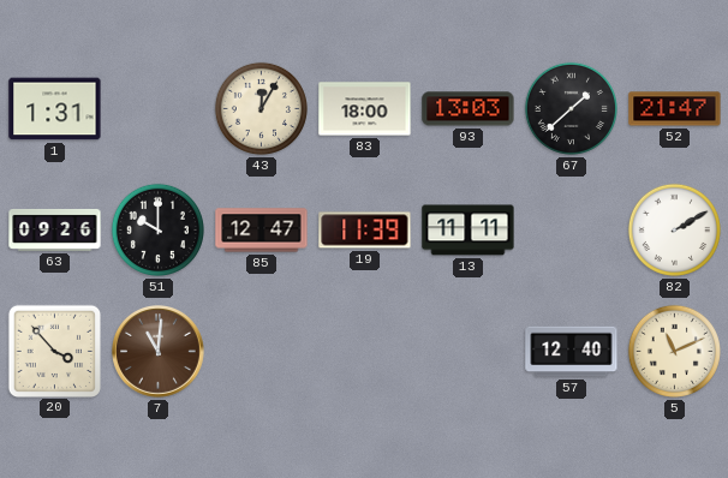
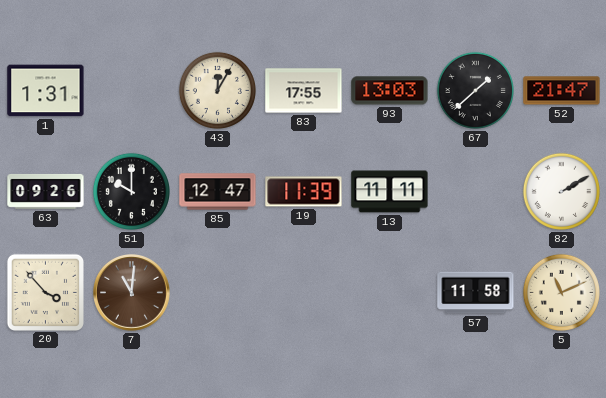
83: 18:00 -> 17:55
57: 12:40 -> 11:58
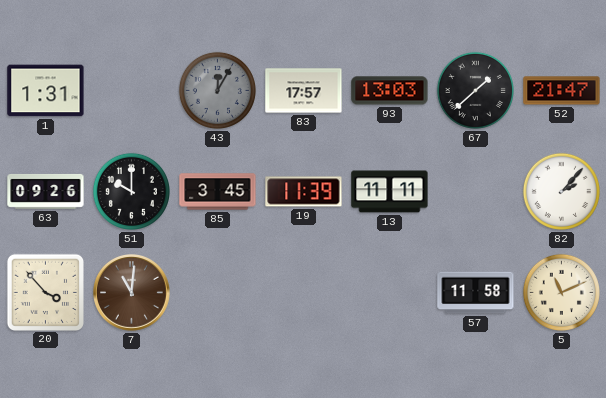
43 dial: cream -> grey
83: 17:55 -> 17:57
85: 12:47 -> 3:45
82: 2:10 -> 2:07
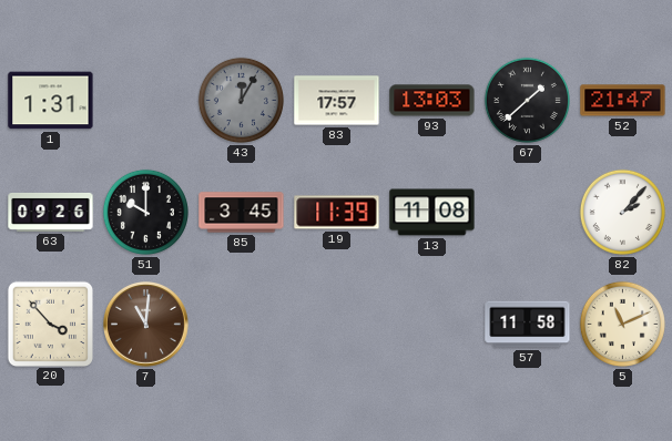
13: 11:11 -> 11:08
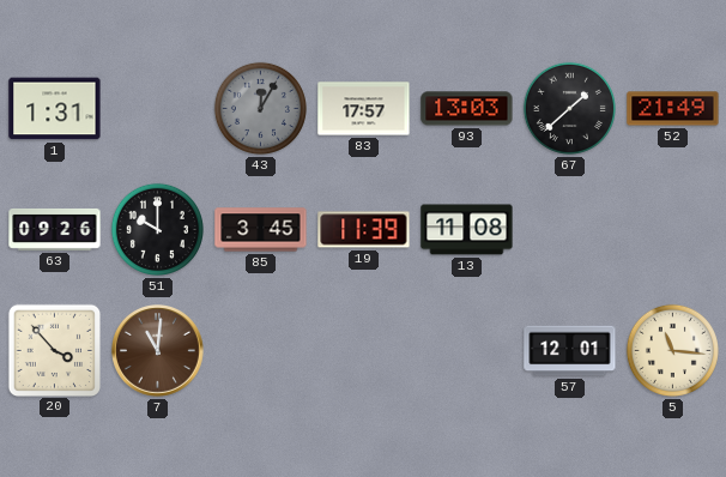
52: 21:47 -> 21:49
82: 2:07 -> none
57: 11:58 -> 12:01
5: 11:11 -> 11:16
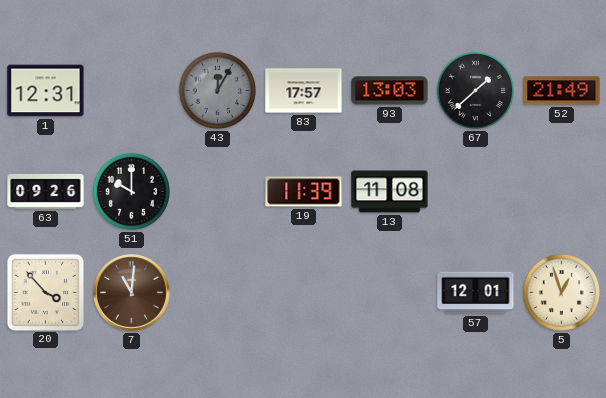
1: 1:31 -> 12:31
85: 3:45 -> none
5: 11:16 -> 12:57
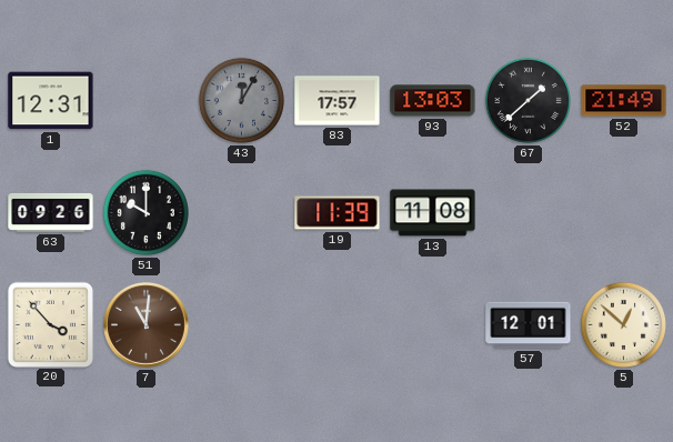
5: 12:57 -> 12:52
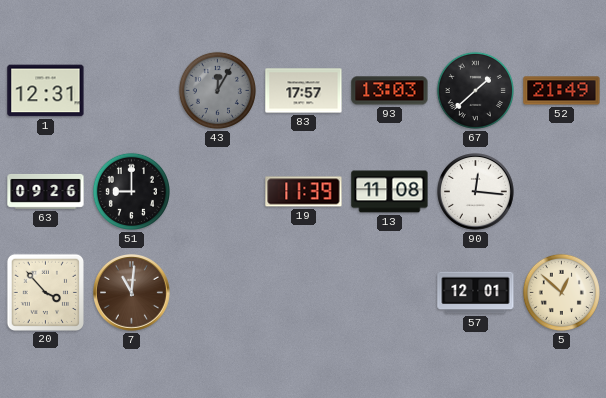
51: 10:00 -> 9:00
90: none -> 12:16
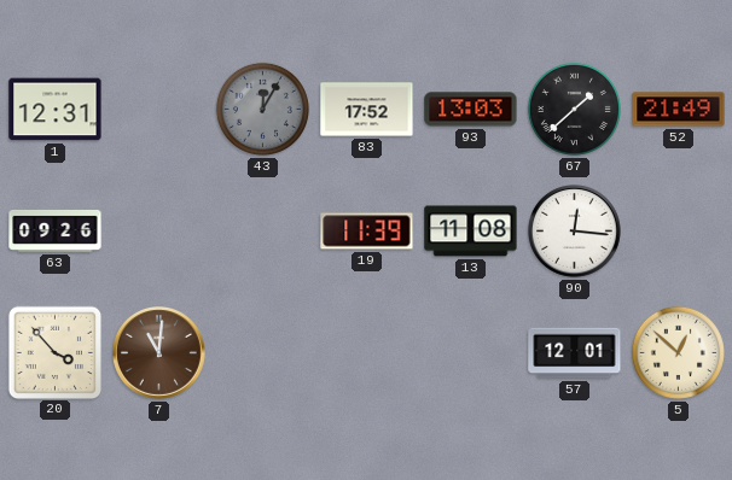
83: 17:57 -> 17:52
51: 9:00 -> none
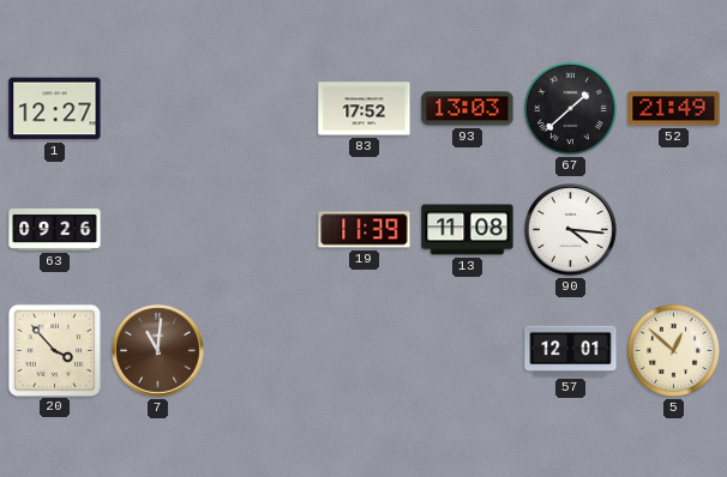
1: 12:31 -> 12:27
43: 12:05 -> none
90: 12:16 -> 4:16
